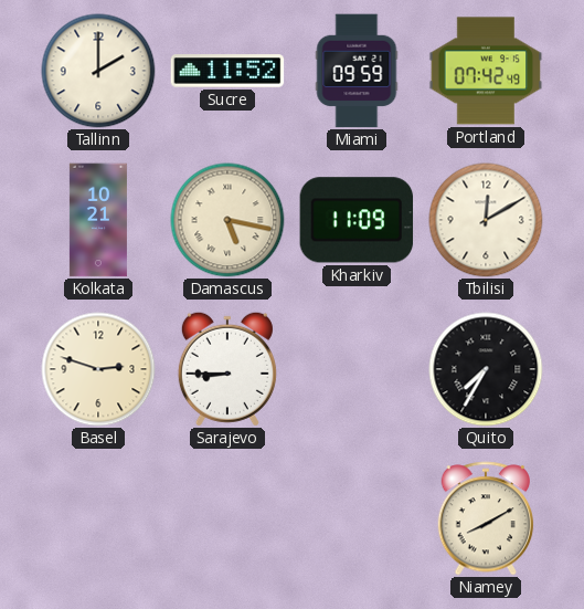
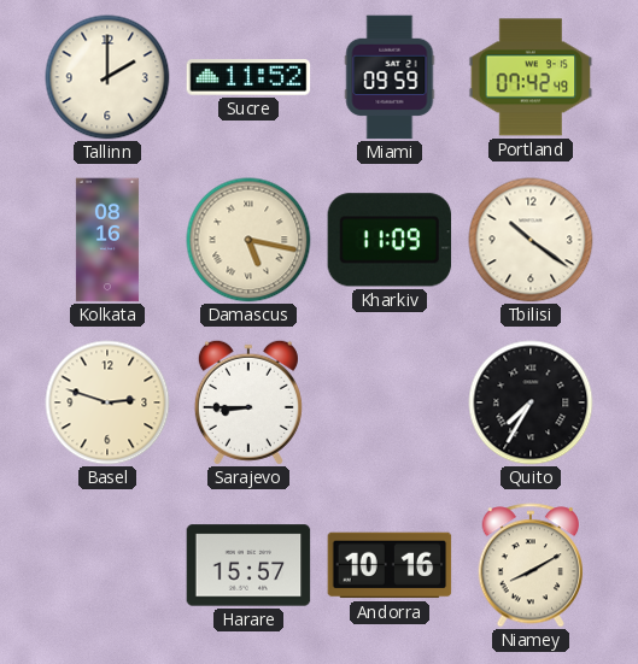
Kolkata: 10:21 -> 08:16
Tbilisi: 12:10 -> 10:21
Harare: none -> 15:57
Andorra: none -> 10:16
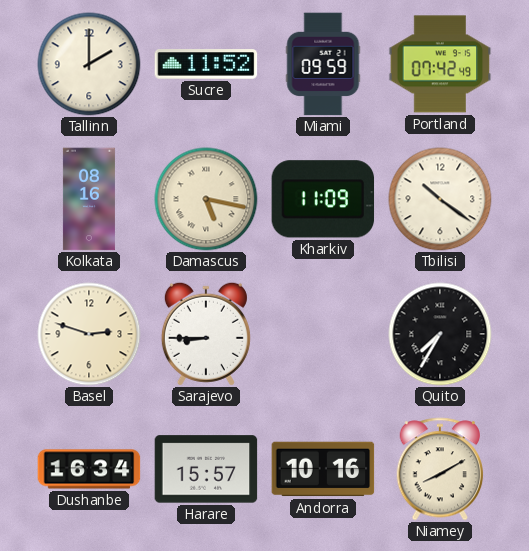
Dushanbe: none -> 16:34
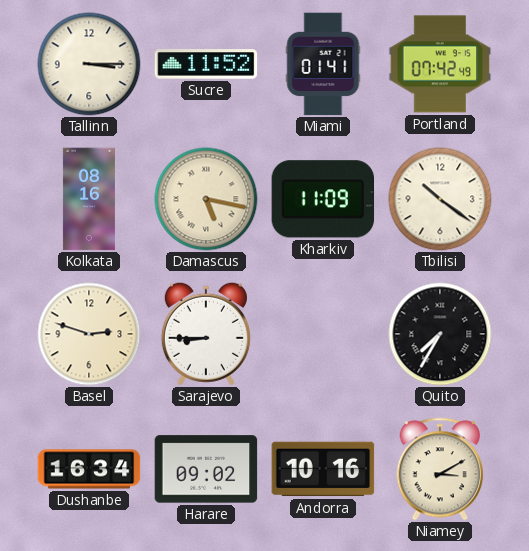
Tallinn: 2:00 -> 3:15
Miami: 09:59 -> 01:41
Harare: 15:57 -> 09:02
Niamey: 8:10 -> 3:10
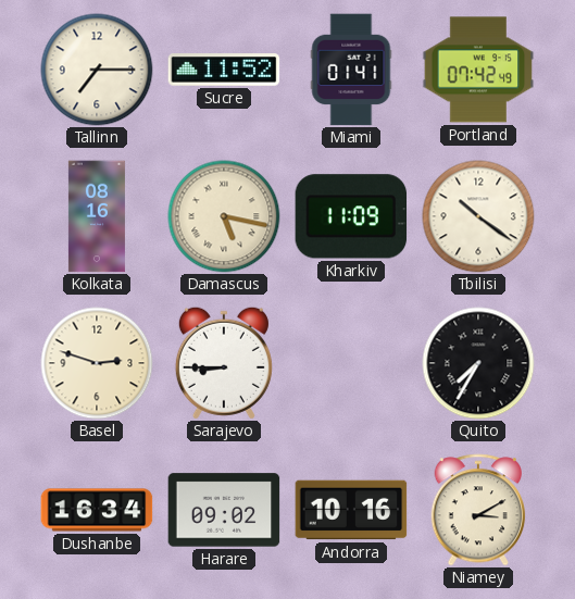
Tallinn: 3:15 -> 7:15
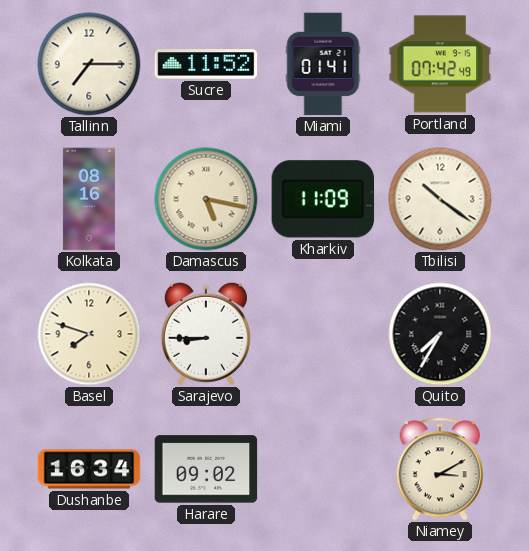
Basel: 2:48 -> 7:48
Andorra: 10:16 -> none
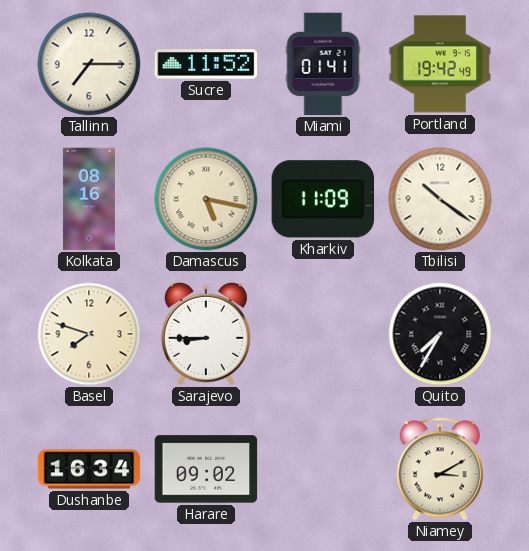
Portland: 07:42 -> 19:42
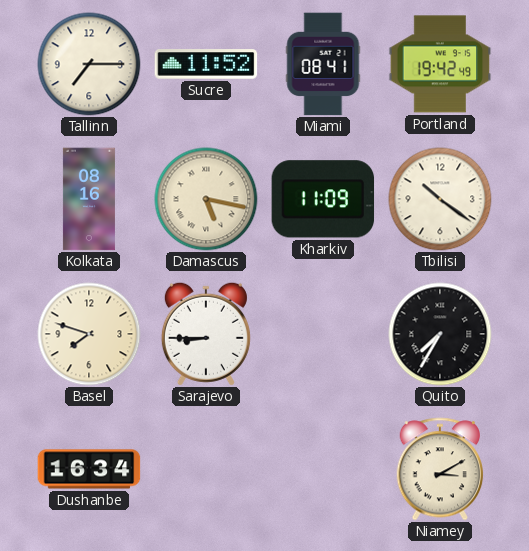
Miami: 01:41 -> 08:41
Harare: 09:02 -> none
